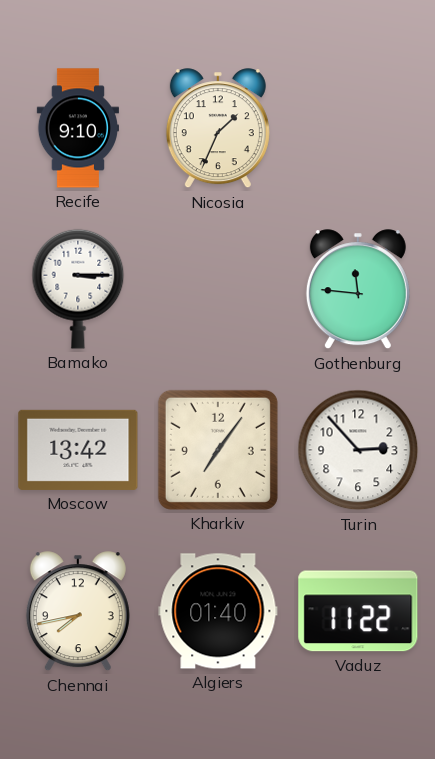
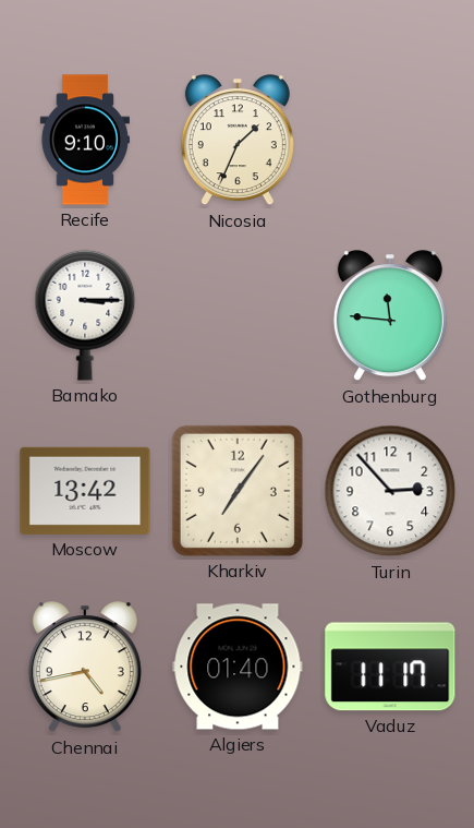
Chennai: 7:43 -> 4:43
Vaduz: 11:22 -> 11:17
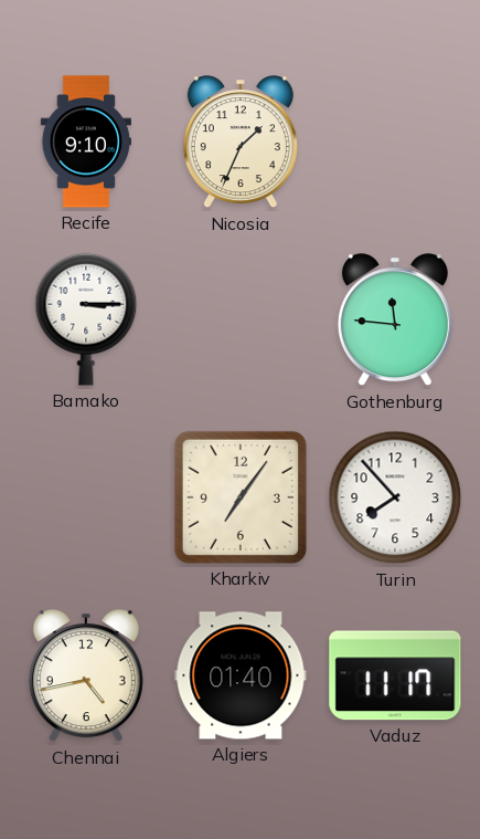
Moscow: 13:42 -> none
Turin: 2:53 -> 7:53
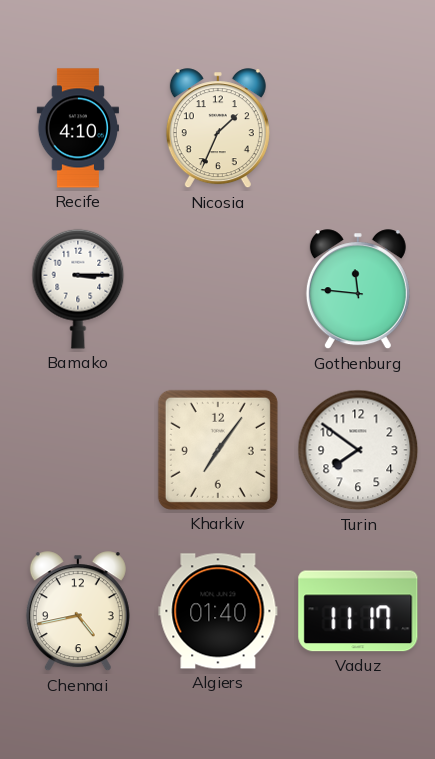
Recife: 9:10 -> 4:10
Turin: 7:53 -> 7:51
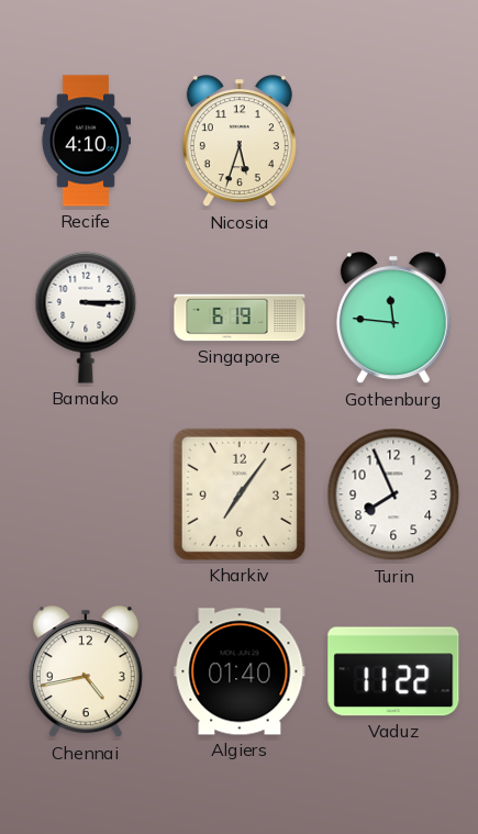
Nicosia: 1:34 -> 5:33
Singapore: none -> 6:19
Turin: 7:51 -> 7:56
Vaduz: 11:17 -> 11:22
